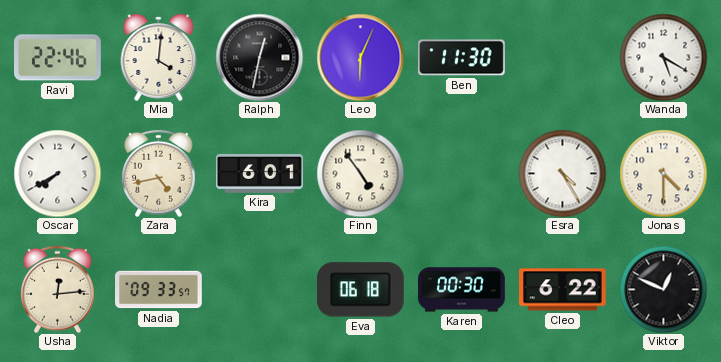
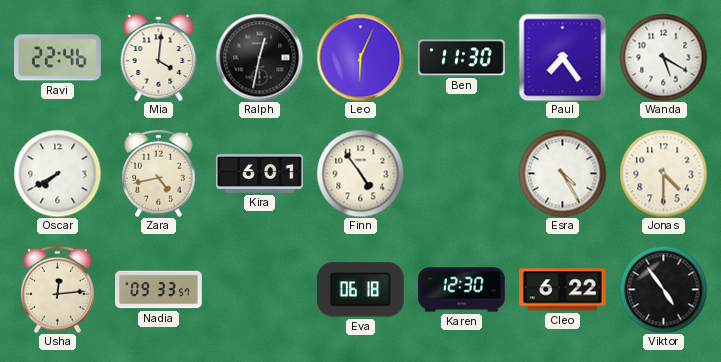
Paul: none -> 7:24
Karen: 00:30 -> 12:30
Viktor: 12:49 -> 4:54
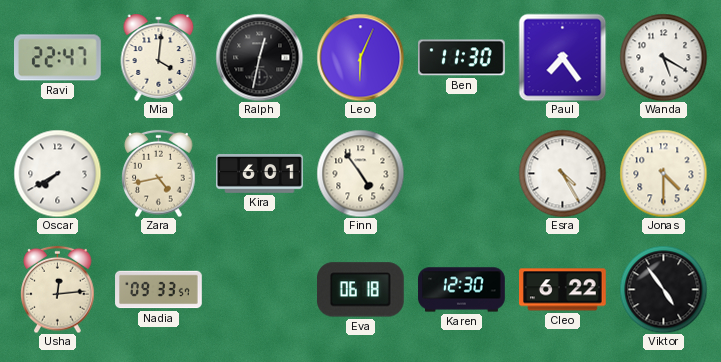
Ravi: 22:46 -> 22:47
